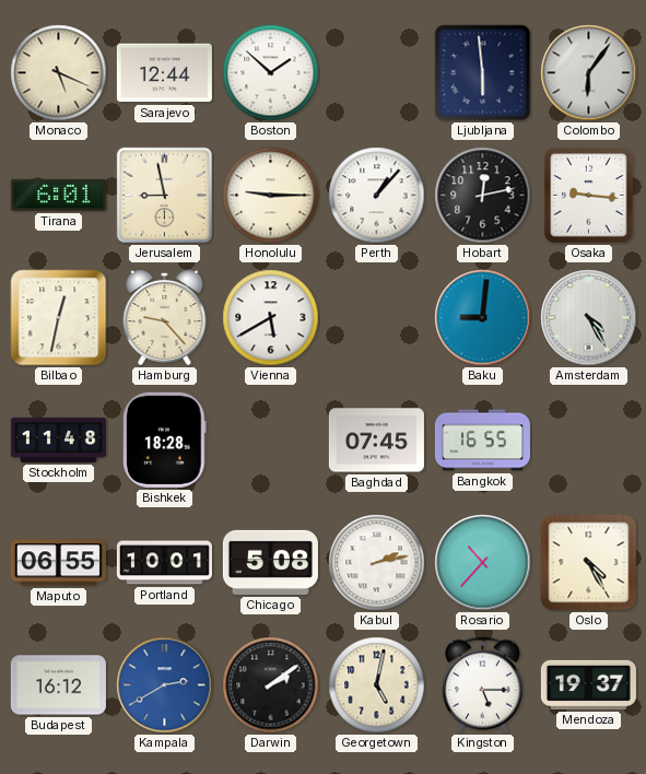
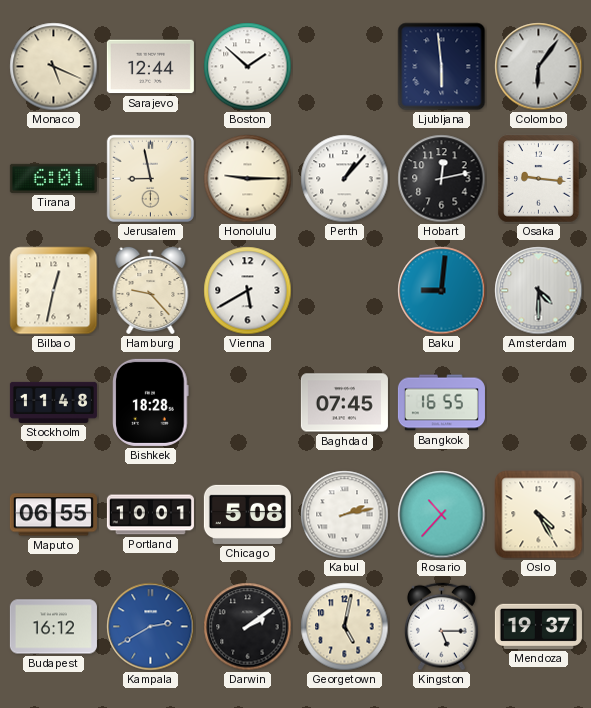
Amsterdam: 4:25 -> 4:30
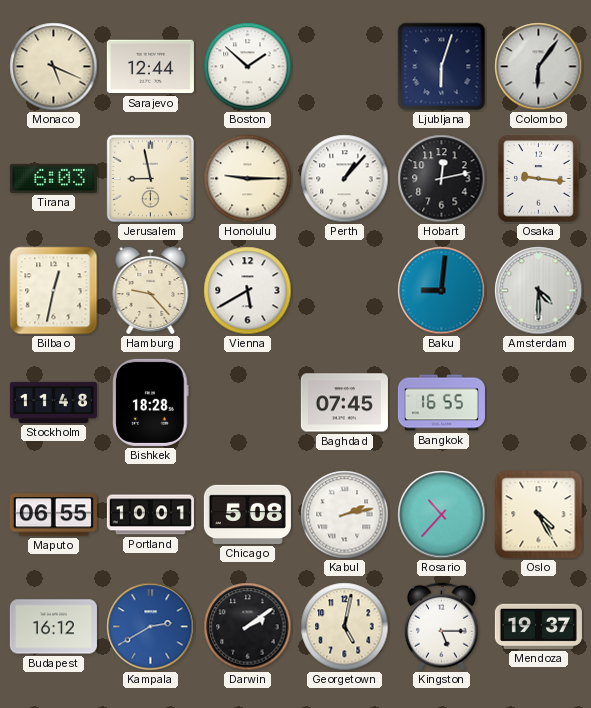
Ljubljana: 5:59 -> 6:03
Tirana: 6:01 -> 6:03
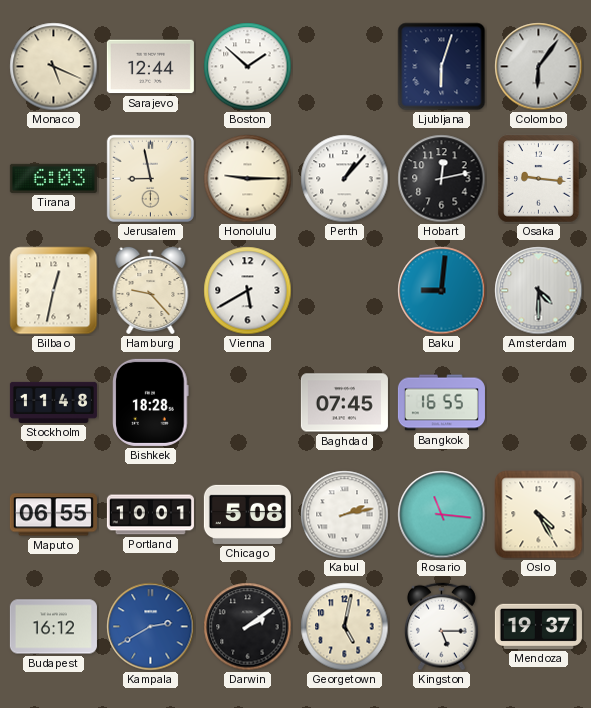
Rosario: 10:37 -> 11:16
